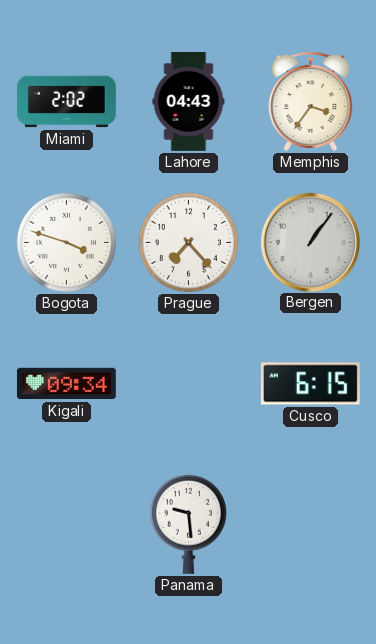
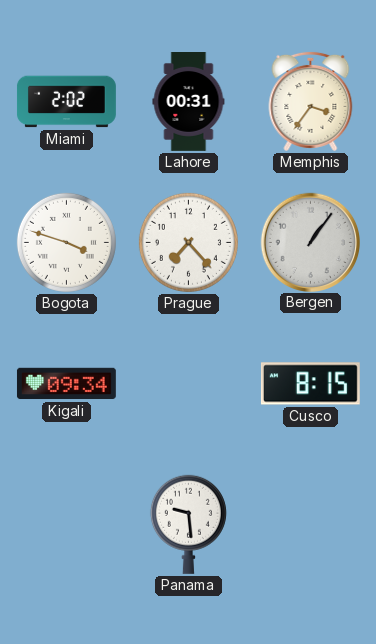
Lahore: 04:43 -> 00:31
Cusco: 6:15 -> 8:15
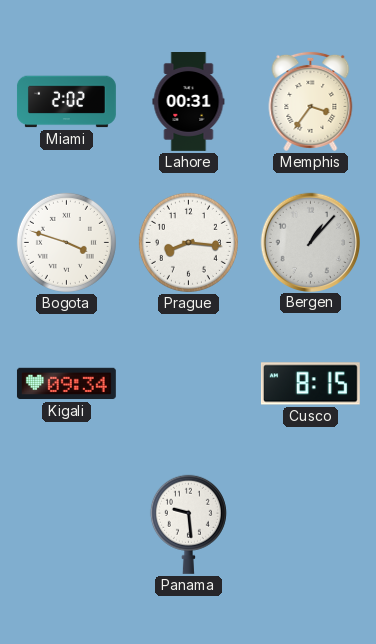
Prague: 7:23 -> 8:16
Bergen: 1:06 -> 1:07
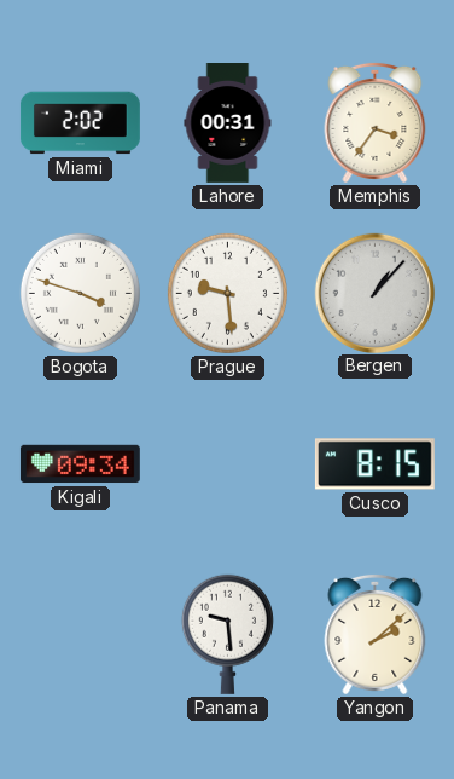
Prague: 8:16 -> 9:29
Yangon: none -> 2:08
